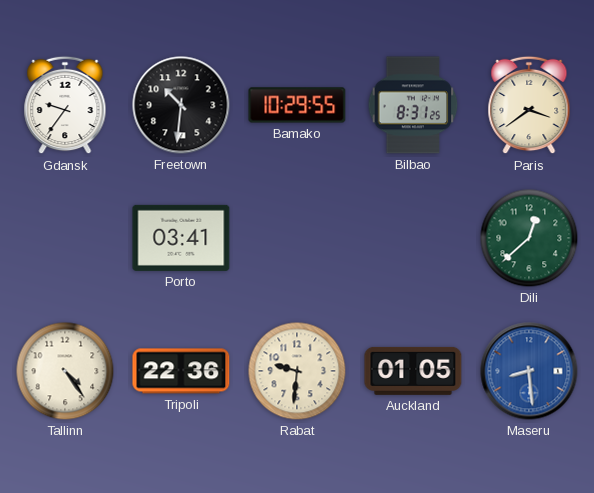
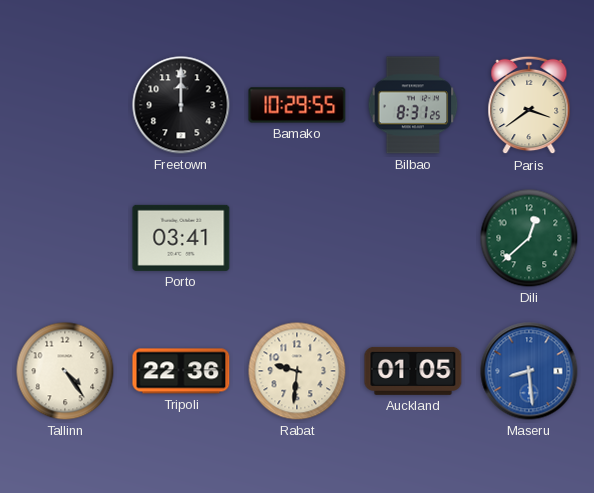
Gdansk: 9:36 -> none
Freetown: 10:31 -> 12:00
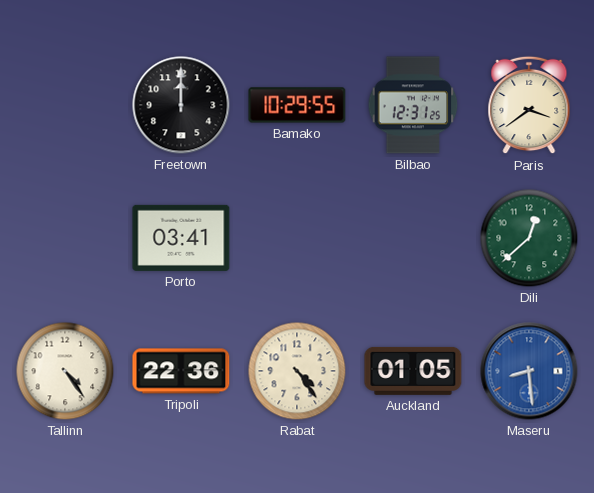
Bilbao: 8:31 -> 12:31
Rabat: 9:31 -> 4:24
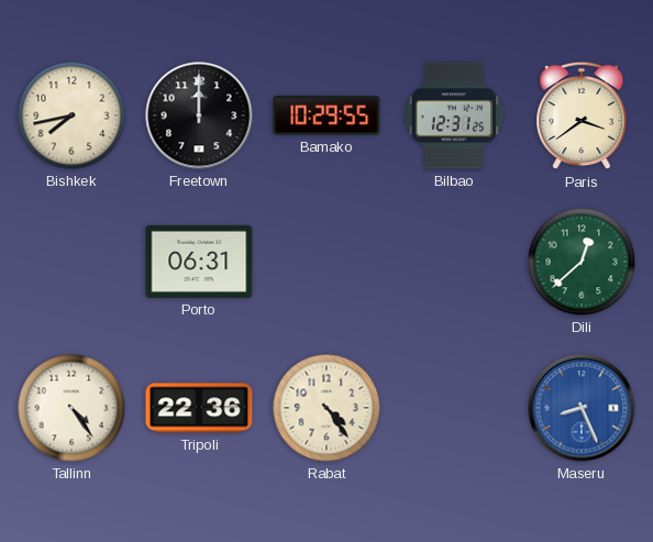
Bishkek: none -> 7:43
Porto: 03:41 -> 06:31
Auckland: 01:05 -> none
Maseru: 8:29 -> 8:26
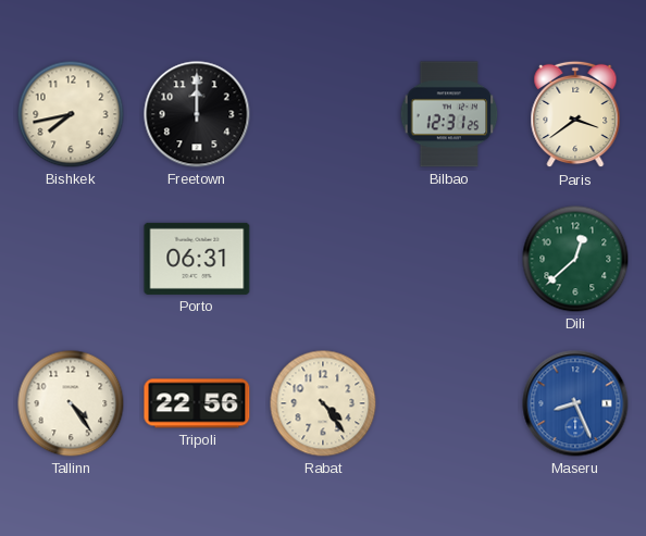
Bamako: 10:29 -> none
Tripoli: 22:36 -> 22:56
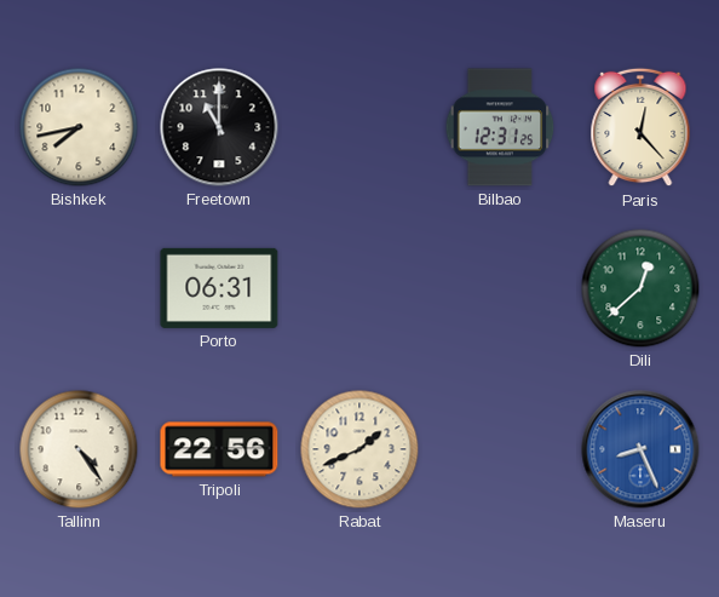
Freetown: 12:00 -> 11:00
Paris: 3:39 -> 12:23
Rabat: 4:24 -> 1:41
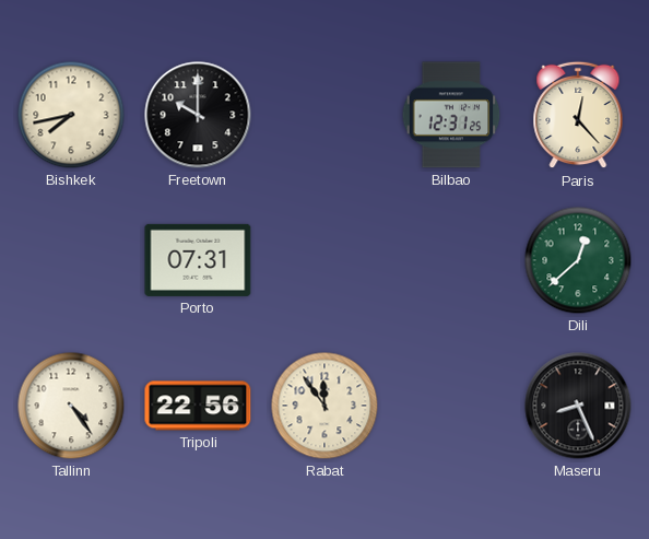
Freetown: 11:00 -> 10:00
Porto: 06:31 -> 07:31
Rabat: 1:41 -> 11:54
Maseru dial: blue -> black
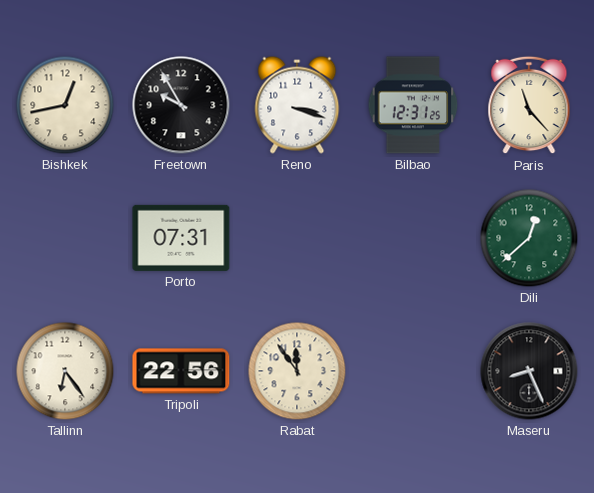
Bishkek: 7:43 -> 12:43
Freetown: 10:00 -> 9:55
Reno: none -> 3:18
Paris: 12:23 -> 11:23
Tallinn: 4:24 -> 6:24
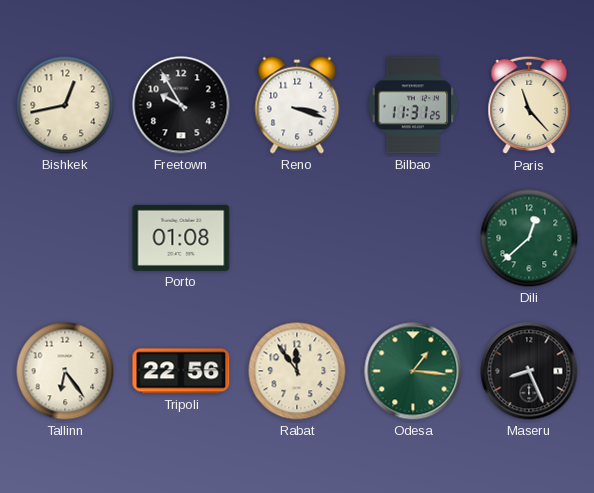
Bilbao: 12:31 -> 11:31
Porto: 07:31 -> 01:08
Odesa: none -> 1:16
